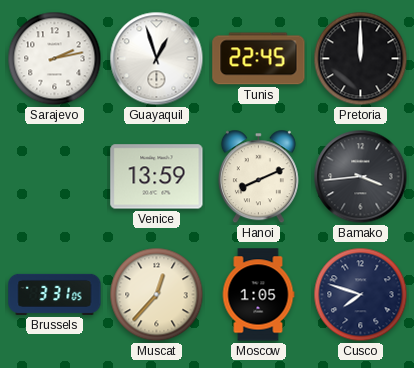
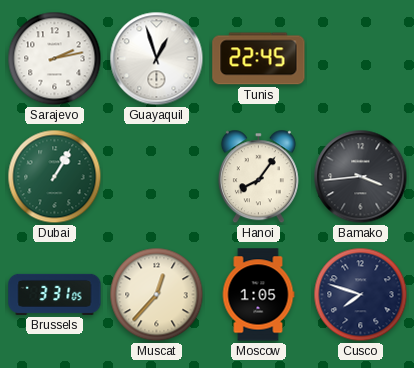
Pretoria: 12:00 -> none
Dubai: none -> 1:05
Venice: 13:59 -> none
Hanoi: 8:11 -> 8:06
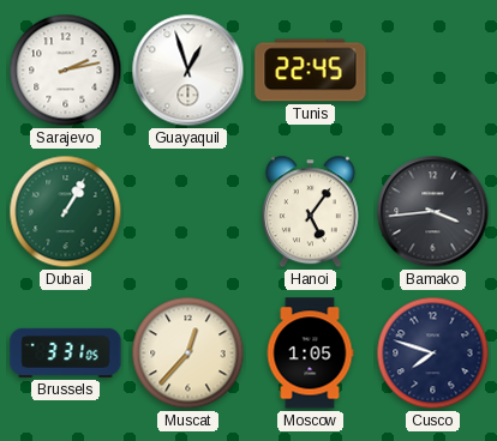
Hanoi: 8:06 -> 5:06
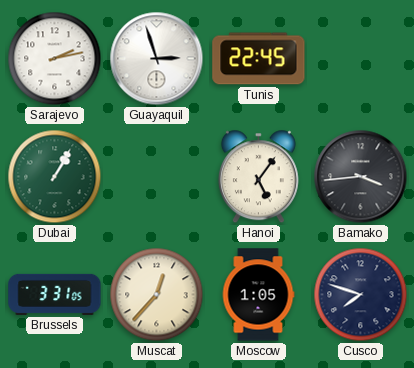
Guayaquil: 12:57 -> 2:57
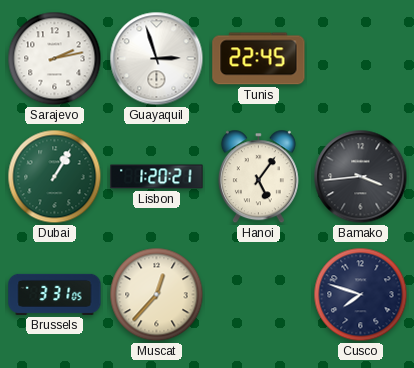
Lisbon: none -> 1:20
Moscow: 1:05 -> none
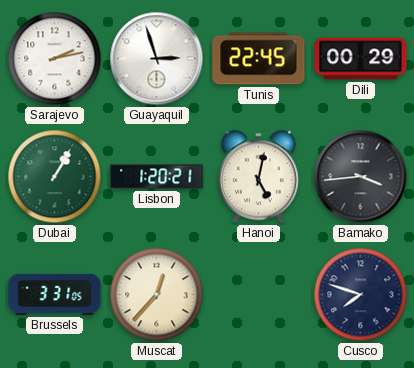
Dili: none -> 00:29
Hanoi: 5:06 -> 5:02
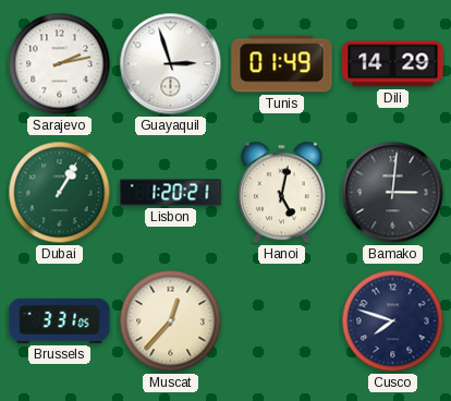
Tunis: 22:45 -> 01:49
Dili: 00:29 -> 14:29
Bamako: 3:44 -> 3:01
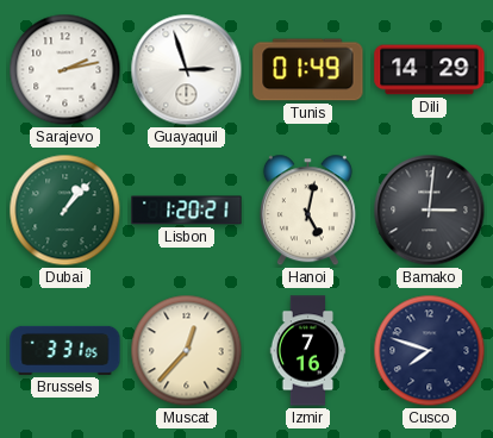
Dubai: 1:05 -> 1:07
Izmir: none -> 7:16
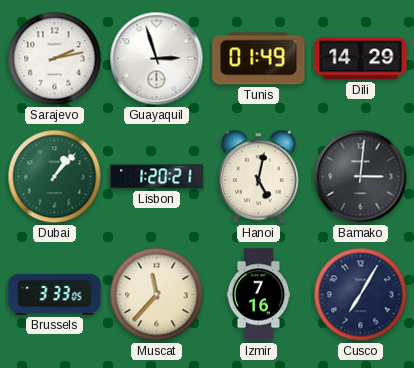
Brussels: 3:31 -> 3:33
Muscat: 12:37 -> 11:37
Cusco: 7:48 -> 7:05
